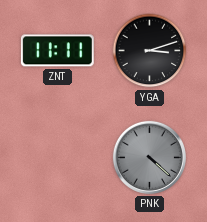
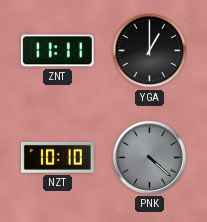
YGA: 3:12 -> 1:00
NZT: none -> 10:10
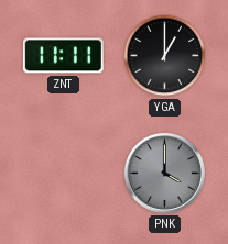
NZT: 10:10 -> none
PNK: 4:22 -> 4:00
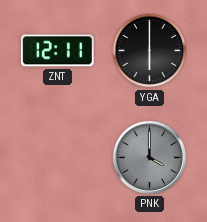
ZNT: 11:11 -> 12:11
YGA: 1:00 -> 6:00
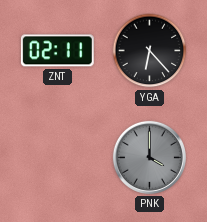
ZNT: 12:11 -> 02:11
YGA: 6:00 -> 6:23
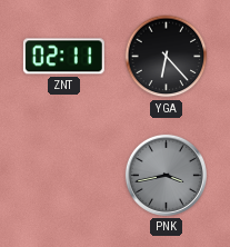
PNK: 4:00 -> 3:43
